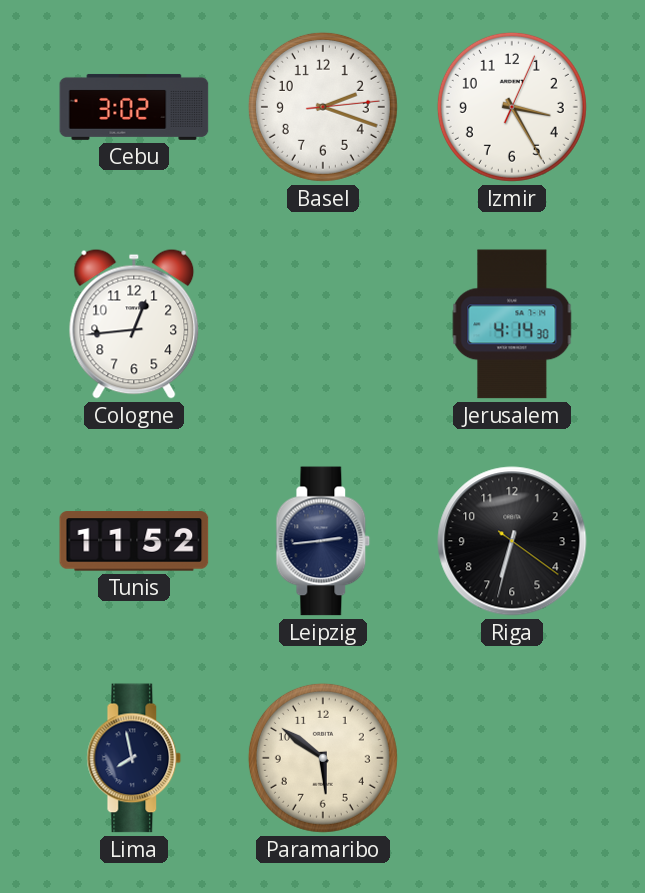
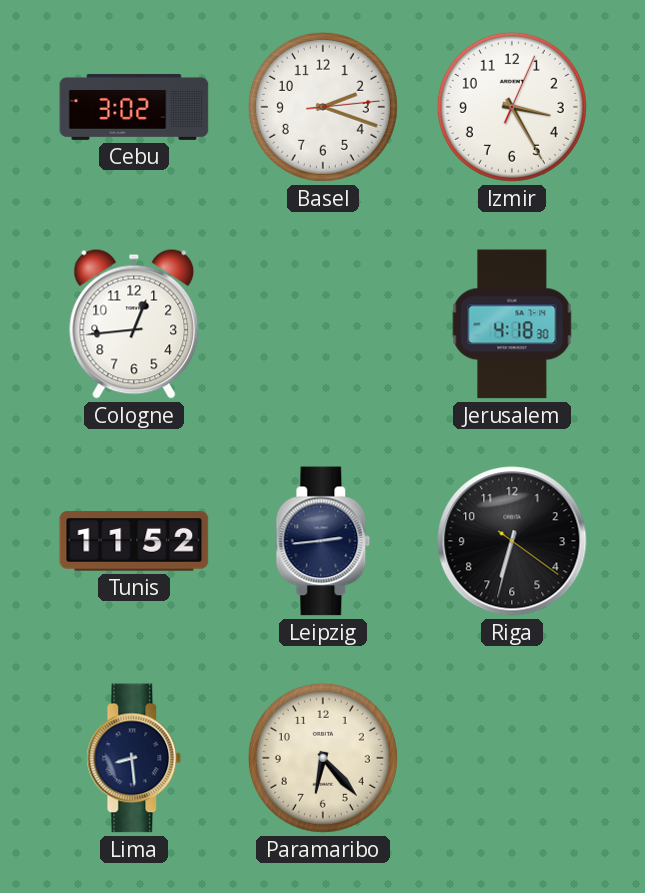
Jerusalem: 4:14 -> 4:18
Lima: 7:58 -> 8:29
Paramaribo: 5:51 -> 6:23
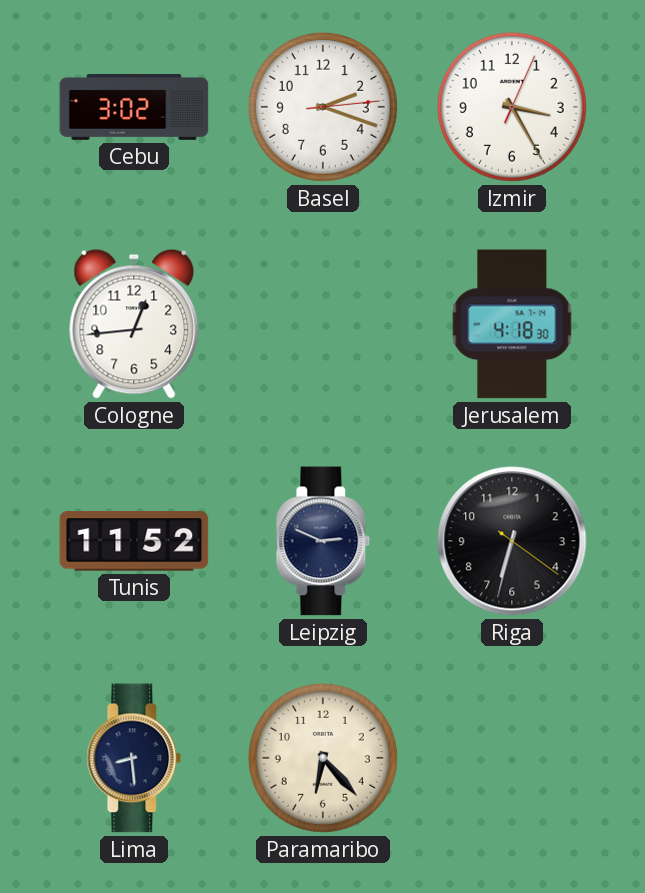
Leipzig: 2:44 -> 2:49
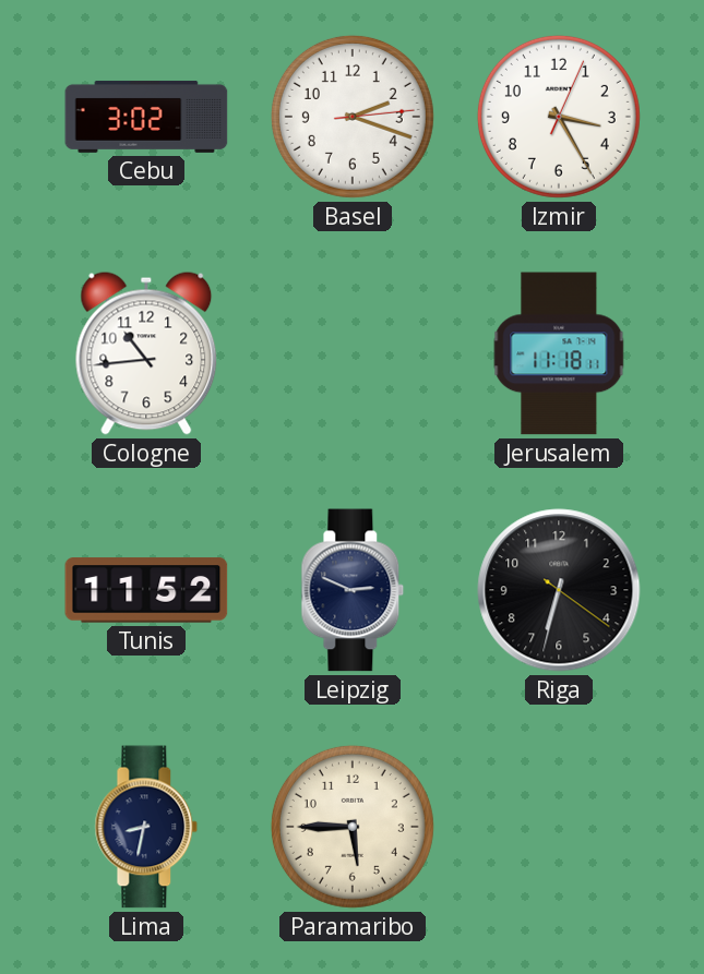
Cologne: 12:44 -> 10:44
Jerusalem: 4:18 -> 11:18
Lima: 8:29 -> 8:32
Paramaribo: 6:23 -> 5:45
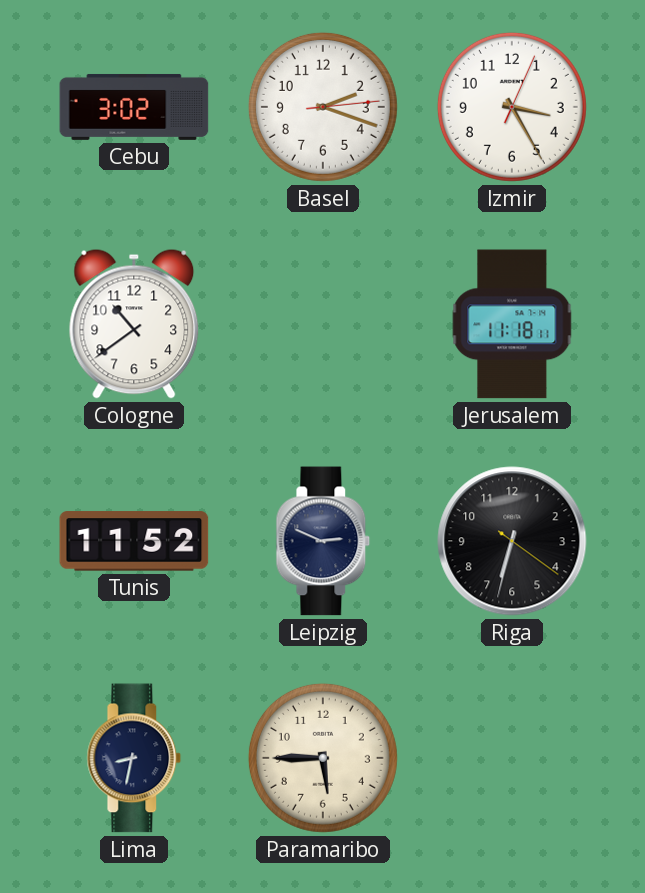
Cologne: 10:44 -> 10:39
